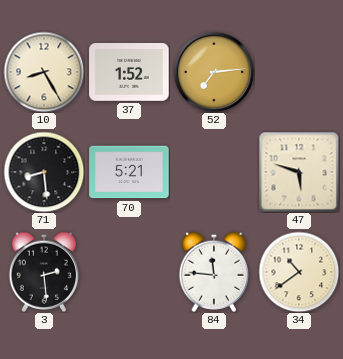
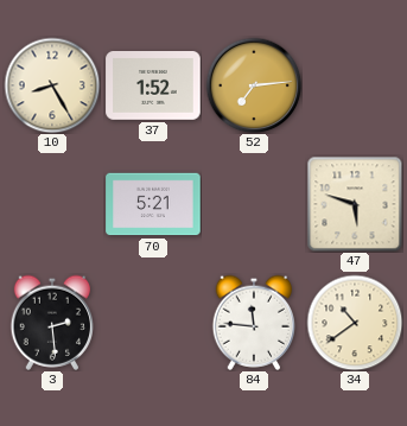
71: 8:29 -> none
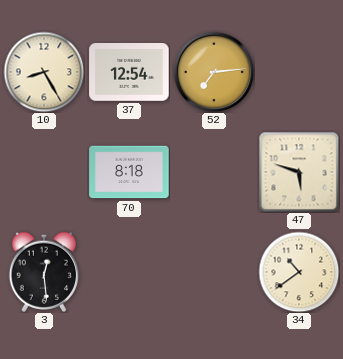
37: 1:52 -> 12:54
70: 5:21 -> 8:18
3: 2:29 -> 12:29
84: 11:46 -> none
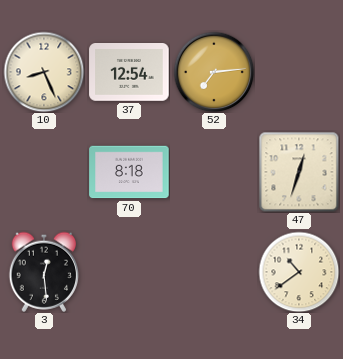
10: 8:25 -> 8:26
47: 5:48 -> 12:33
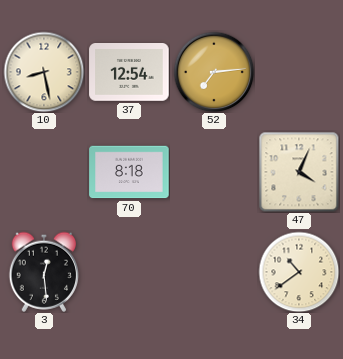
10: 8:26 -> 8:28
47: 12:33 -> 4:04
